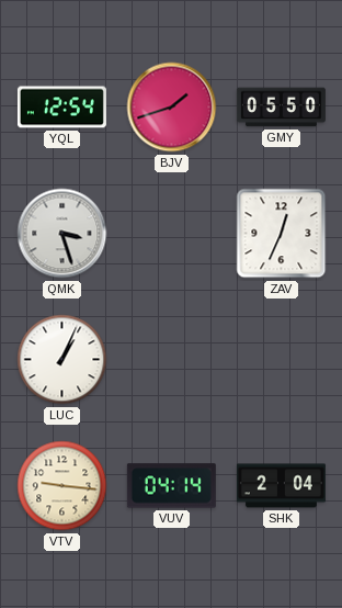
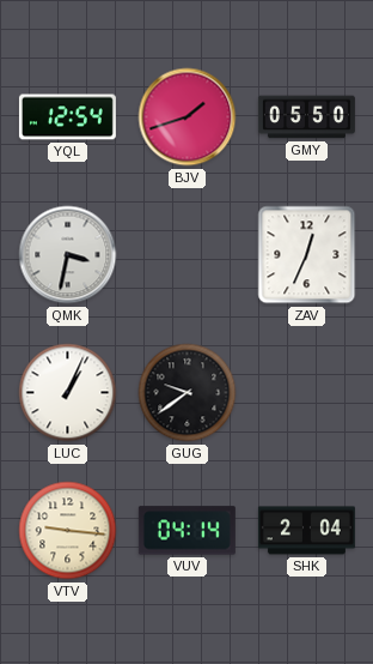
QMK: 3:27 -> 3:32
GUG: none -> 9:39
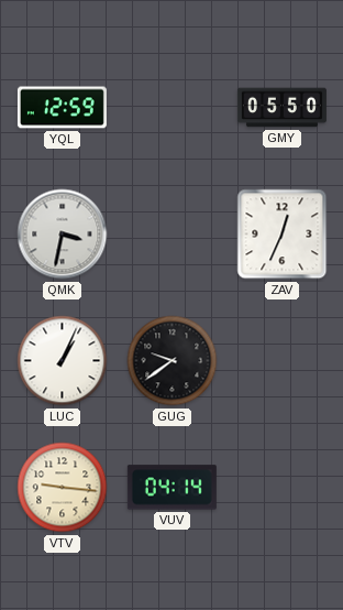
YQL: 12:54 -> 12:59
BJV: 1:42 -> none
SHK: 2:04 -> none
